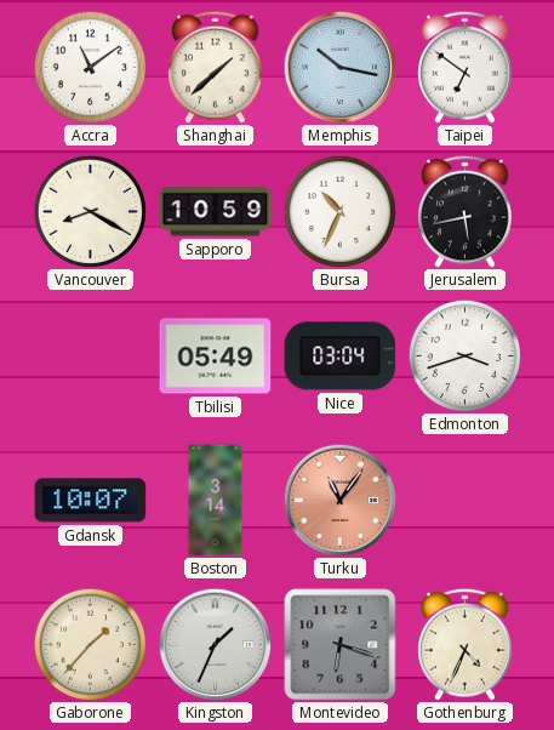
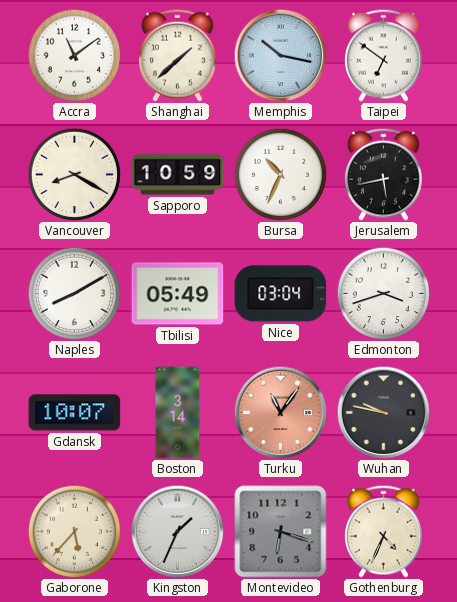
Naples: none -> 8:10
Wuhan: none -> 9:47
Gaborone: 1:37 -> 5:37
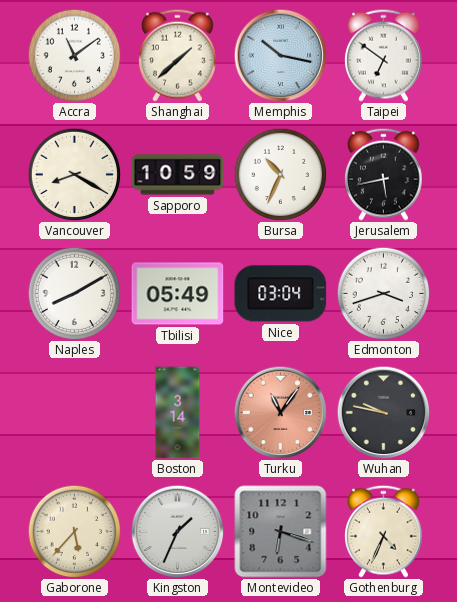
Gdansk: 10:07 -> none
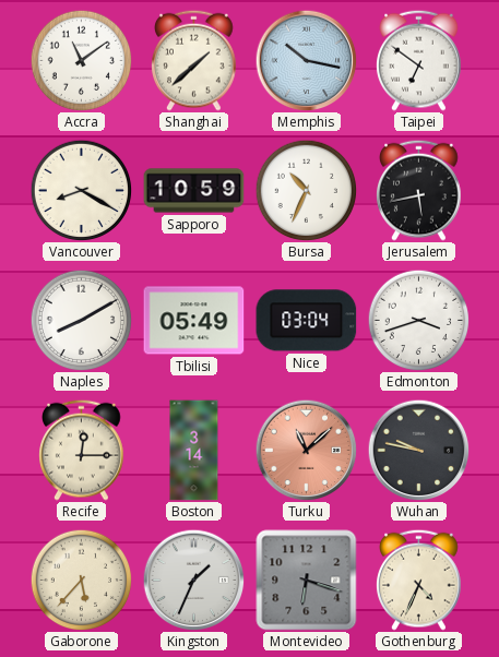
Recife: none -> 12:15
Turku: 11:06 -> 11:08
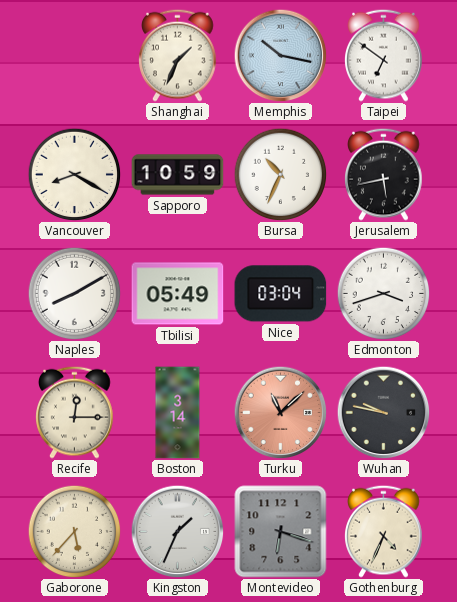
Accra: 11:09 -> none
Shanghai: 1:38 -> 1:34
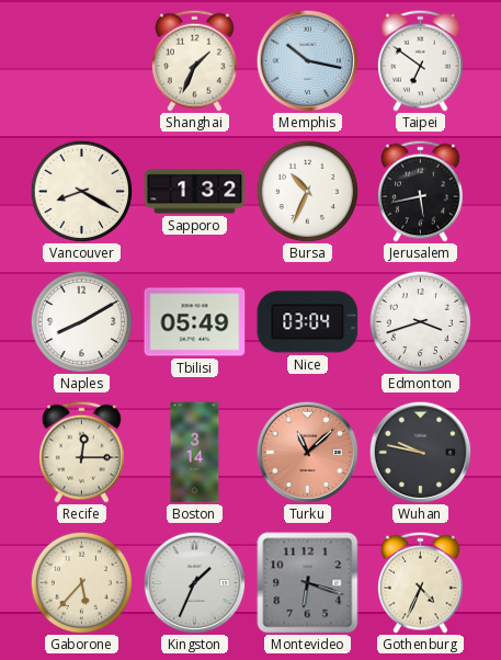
Sapporo: 10:59 -> 1:32
